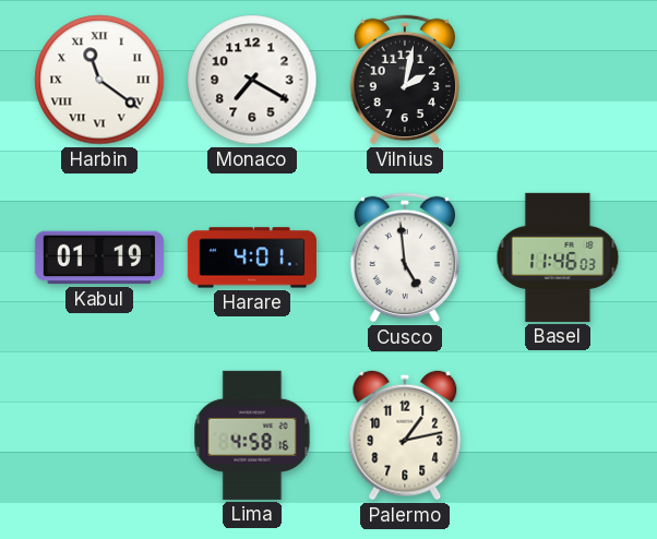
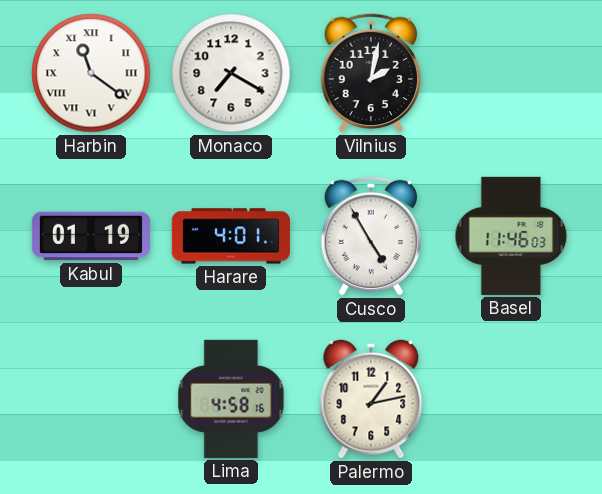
Cusco: 4:59 -> 4:55
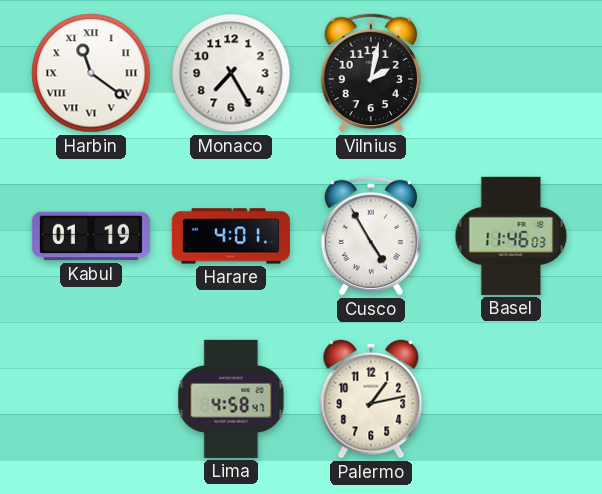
Monaco: 7:20 -> 7:25
Lima: 4:58:16 -> 4:58:47
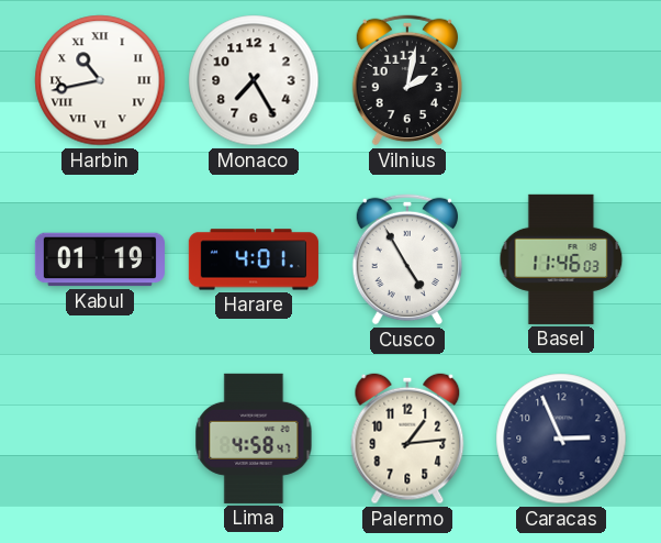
Harbin: 11:21 -> 10:43
Palermo: 1:13 -> 1:14
Caracas: none -> 2:56
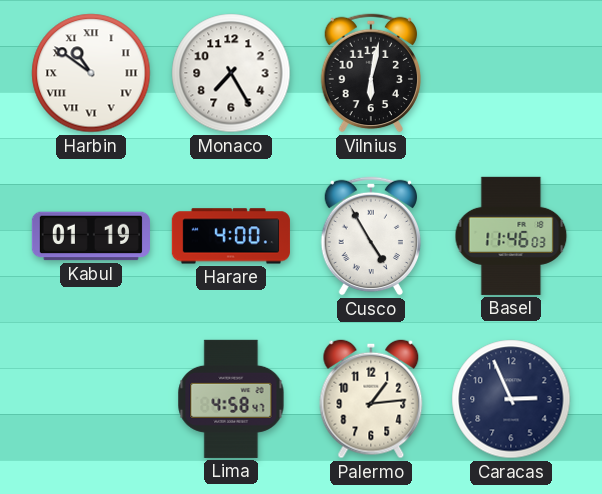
Harbin: 10:43 -> 10:51
Vilnius: 2:02 -> 6:02
Harare: 4:01 -> 4:00
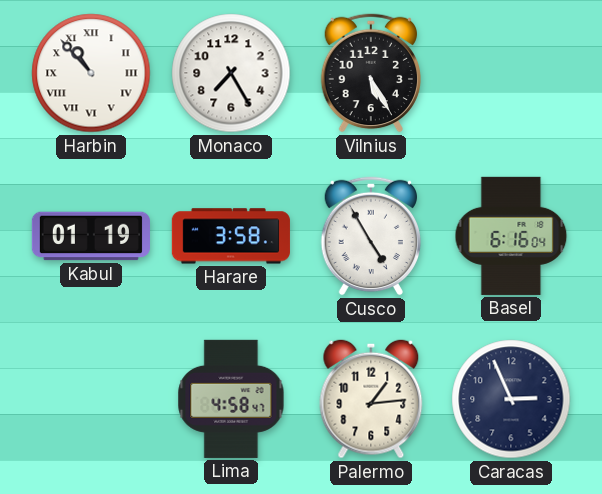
Harbin: 10:51 -> 10:53
Vilnius: 6:02 -> 5:25
Harare: 4:00 -> 3:58
Basel: 11:46 -> 6:16
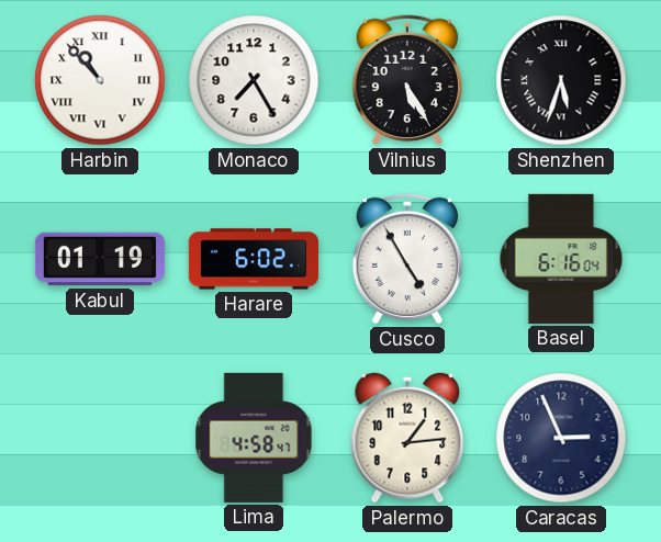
Shenzhen: none -> 5:33
Harare: 3:58 -> 6:02
